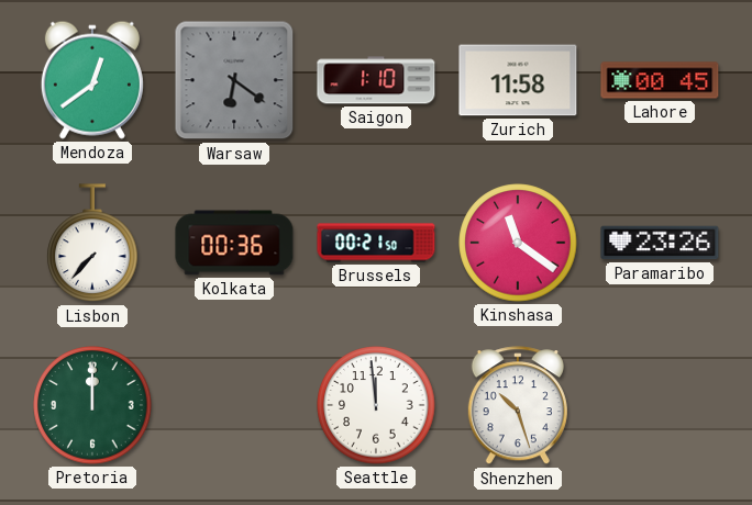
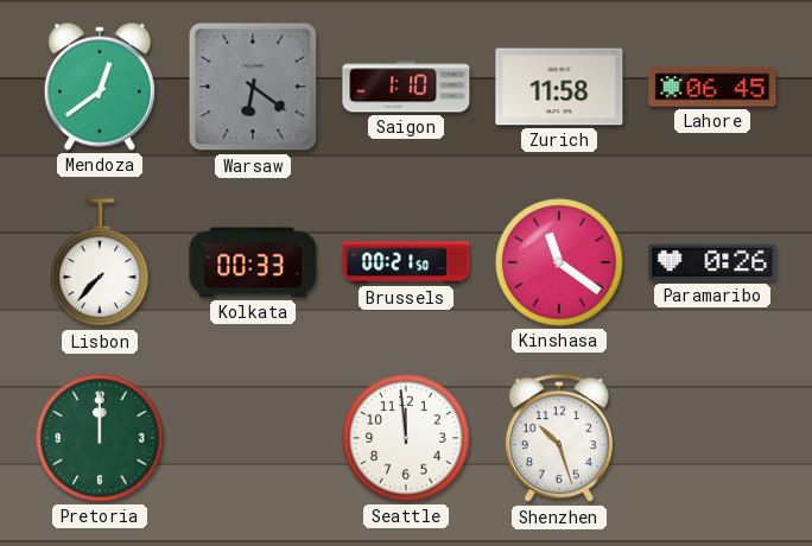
Lahore: 00:45 -> 06:45
Kolkata: 00:36 -> 00:33
Paramaribo: 23:26 -> 0:26
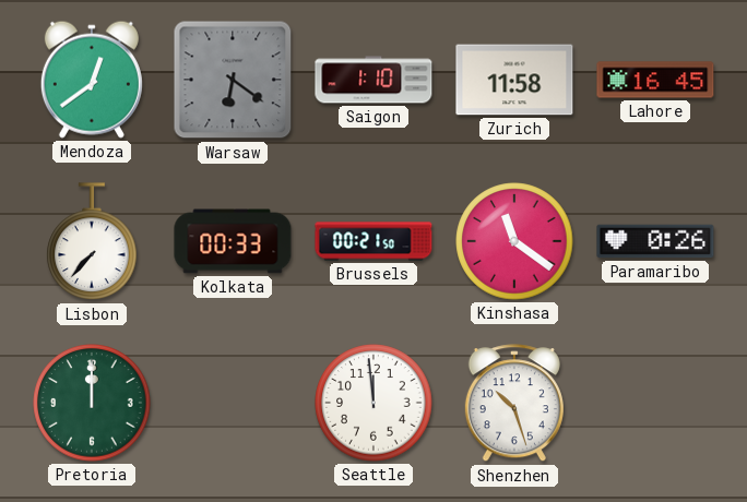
Lahore: 06:45 -> 16:45
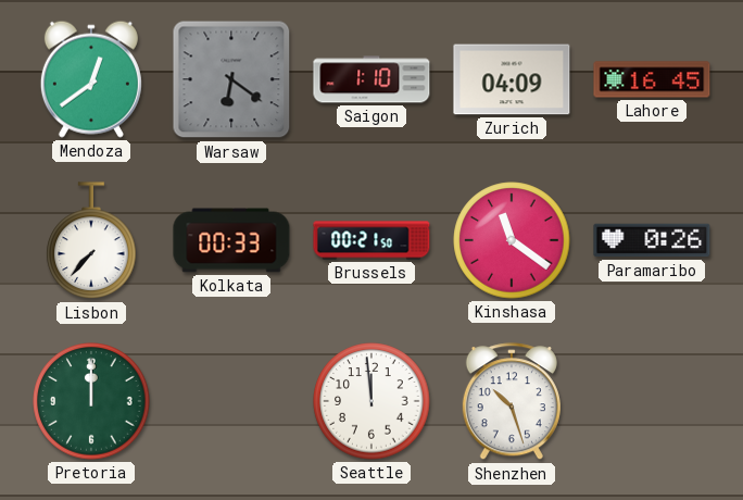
Zurich: 11:58 -> 04:09
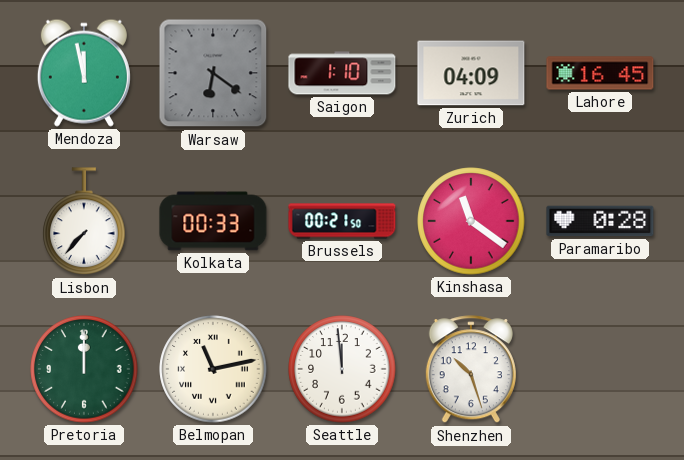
Mendoza: 12:39 -> 11:58
Paramaribo: 0:26 -> 0:28
Belmopan: none -> 11:13
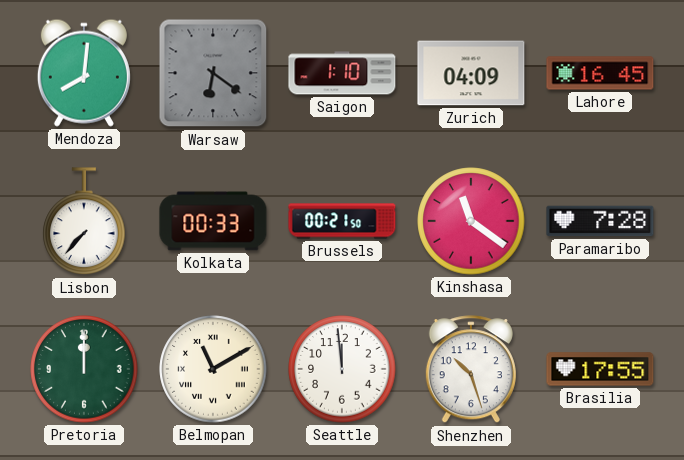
Mendoza: 11:58 -> 8:01
Paramaribo: 0:28 -> 7:28
Belmopan: 11:13 -> 11:10
Brasilia: none -> 17:55
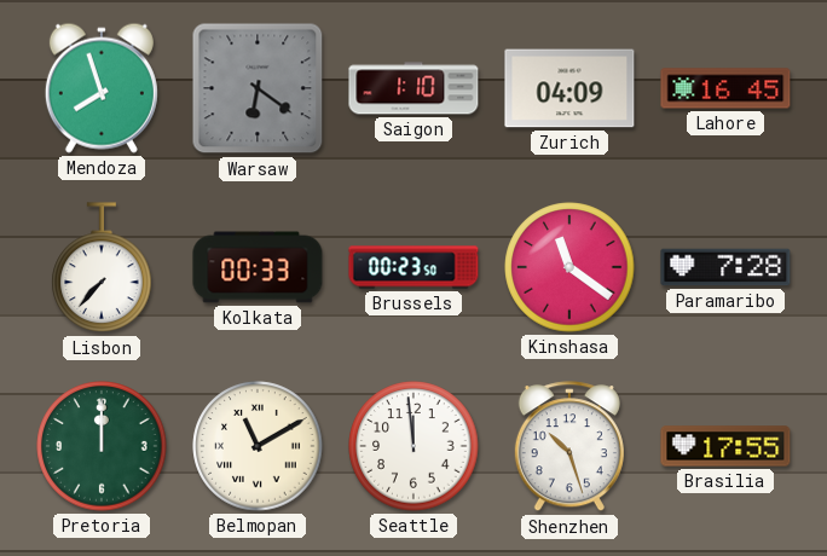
Mendoza: 8:01 -> 7:57
Brussels: 00:21 -> 00:23
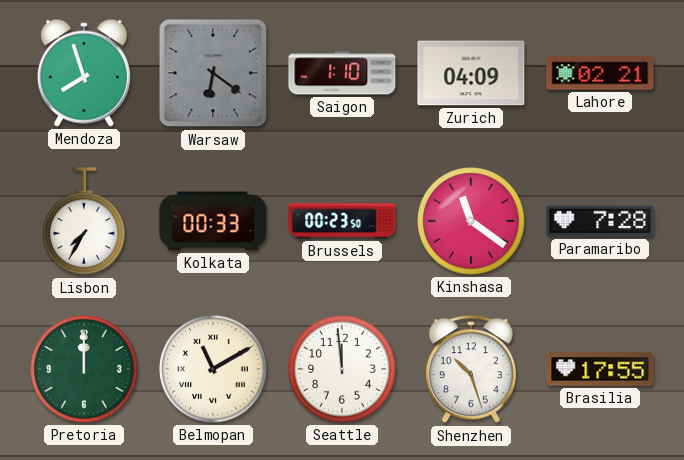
Lahore: 16:45 -> 02:21
Lisbon: 7:37 -> 7:35
